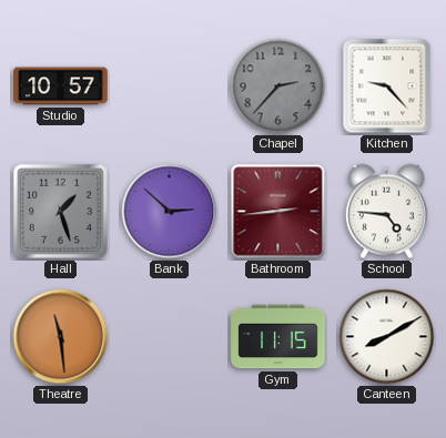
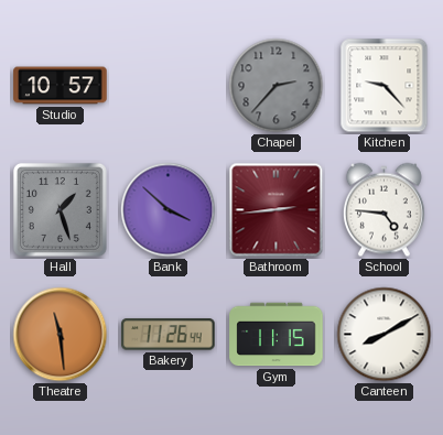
Bank: 2:52 -> 3:52
Bakery: none -> 11:26
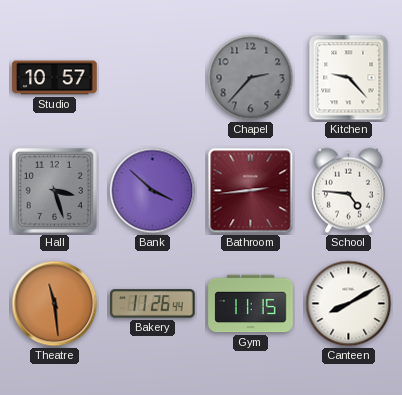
Hall: 1:27 -> 3:27
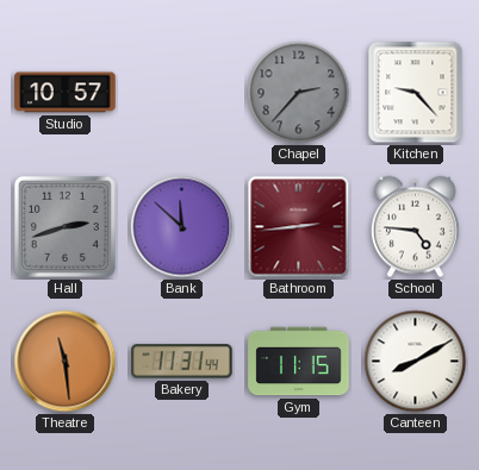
Hall: 3:27 -> 2:42
Bank: 3:52 -> 11:52
Bakery: 11:26 -> 11:31
